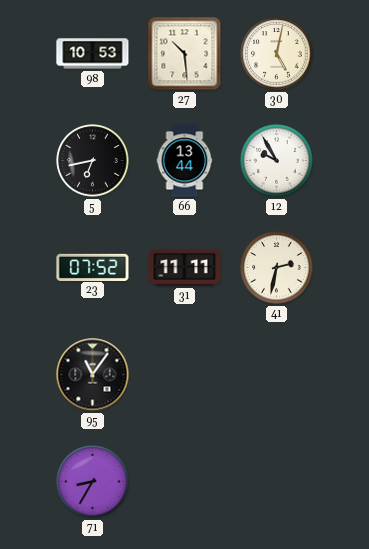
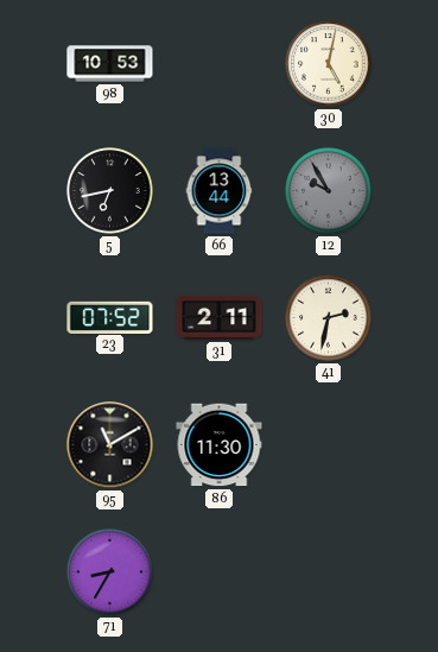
27: 10:29 -> none
12 dial: white -> grey
31: 11:11 -> 2:11
95: 11:06 -> 11:10
86: none -> 11:30
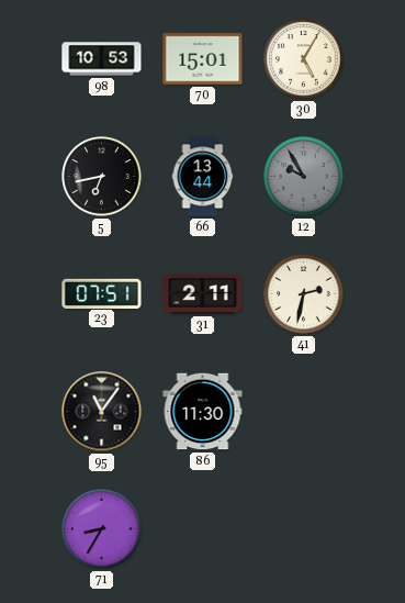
70: none -> 15:01
30: 5:02 -> 5:05
23: 07:52 -> 07:51
95: 11:10 -> 11:06
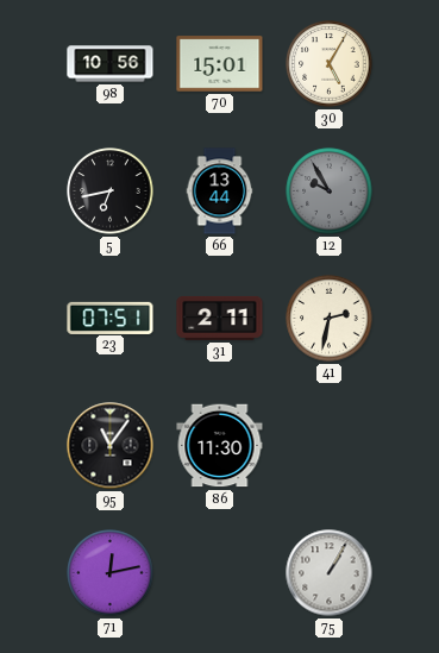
98: 10:53 -> 10:56
71: 8:35 -> 12:13
75: none -> 1:05
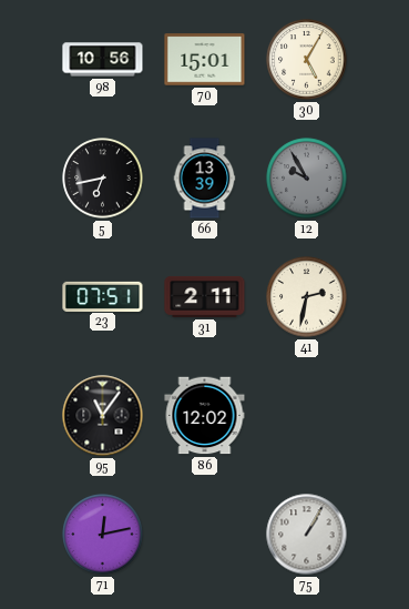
66: 13:44 -> 13:39
86: 11:30 -> 12:02
